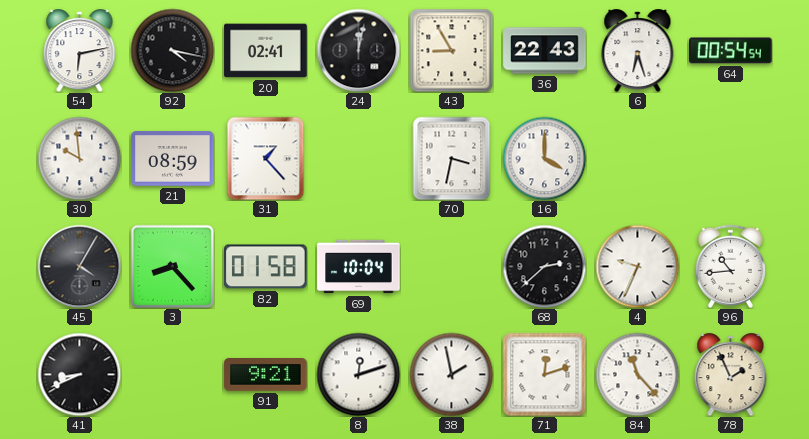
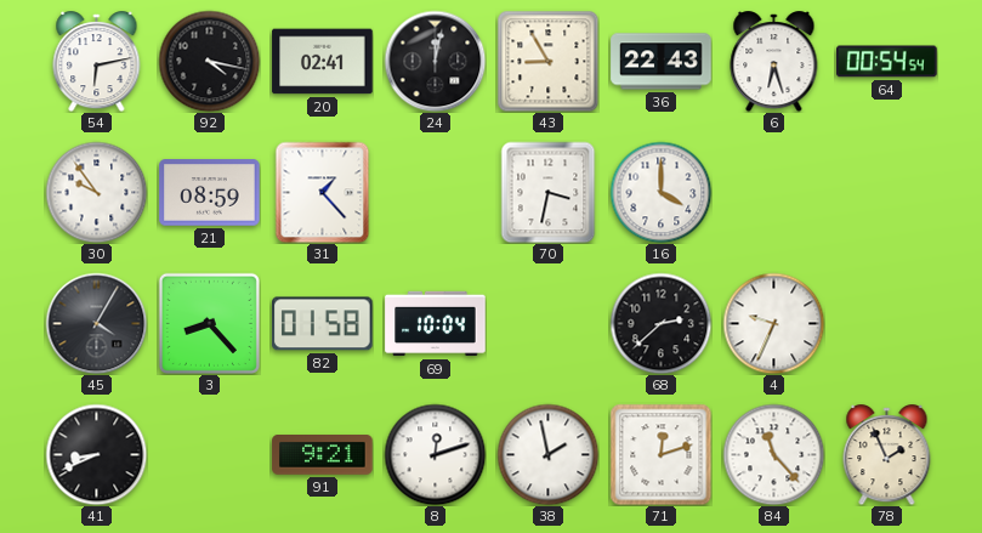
30: 9:59 -> 9:54
96: 10:44 -> none
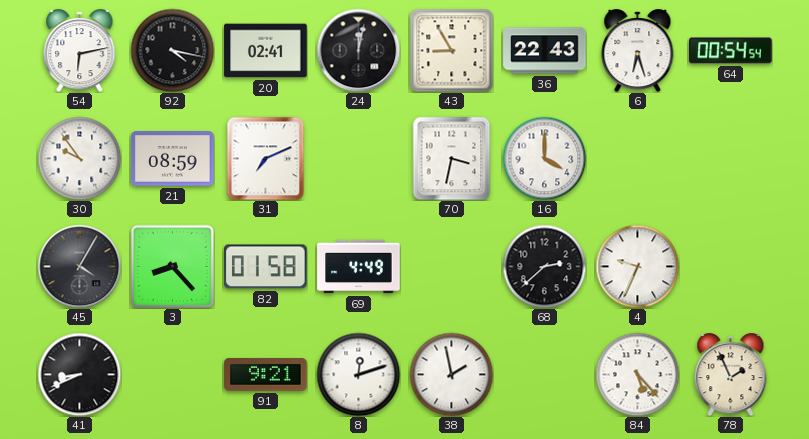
31: 1:23 -> 7:11
69: 10:04 -> 4:49
71: 12:12 -> none
84: 11:23 -> 5:23
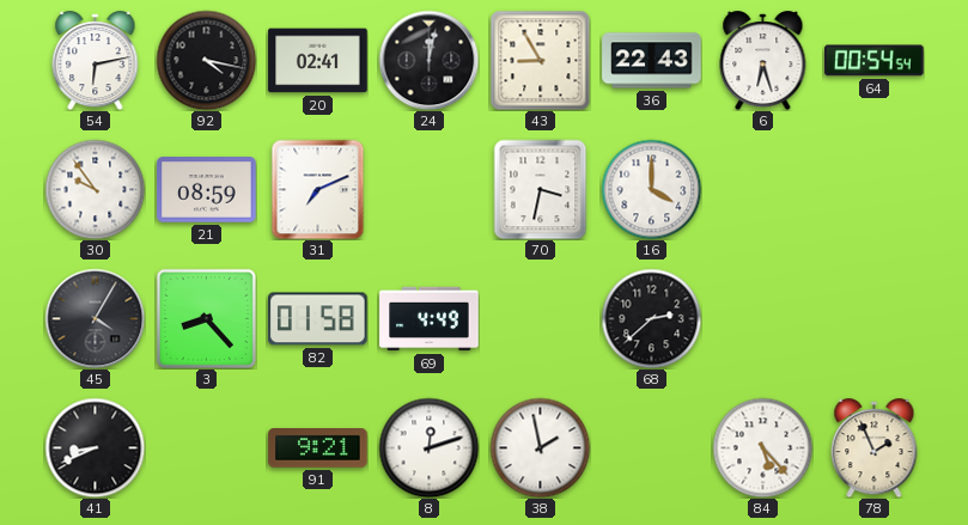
4: 9:34 -> none
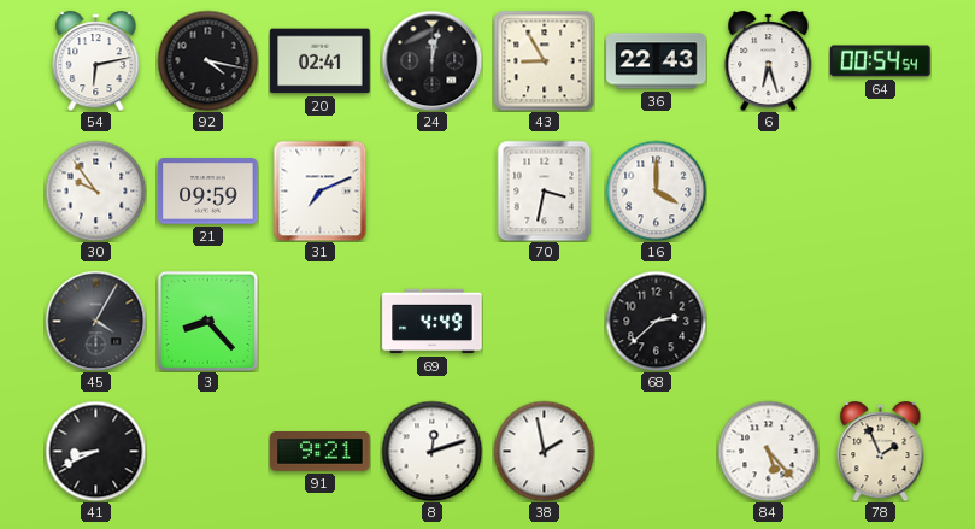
21: 08:59 -> 09:59
82: 01:58 -> none
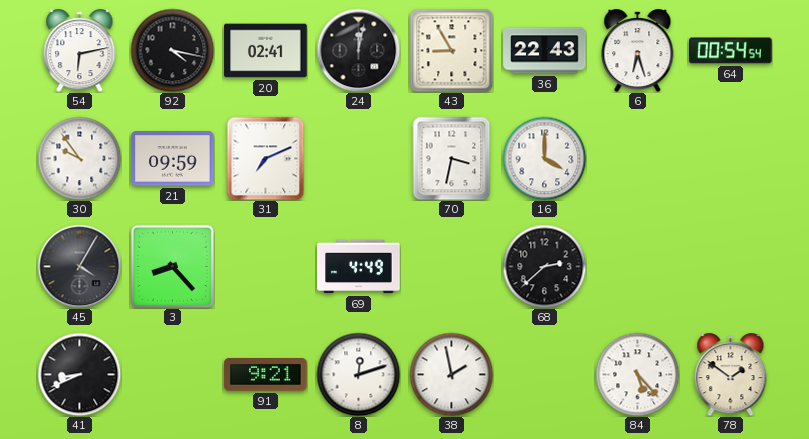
78: 1:56 -> 1:51
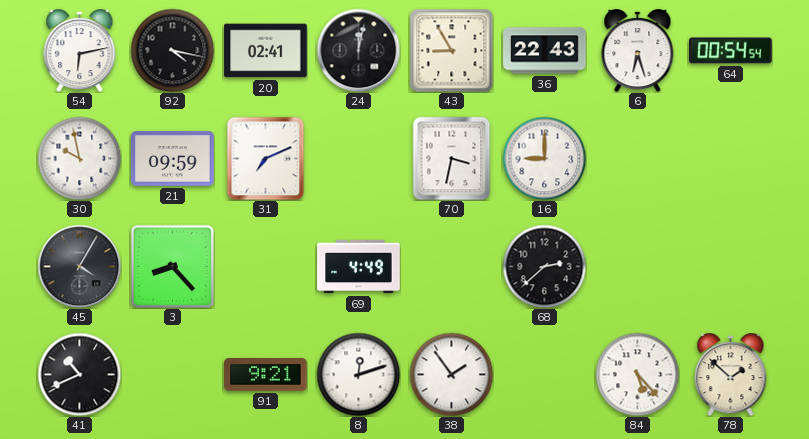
30: 9:54 -> 9:58
16: 4:00 -> 9:00
41: 8:41 -> 10:41
38: 1:58 -> 1:54
78: 1:51 -> 1:52
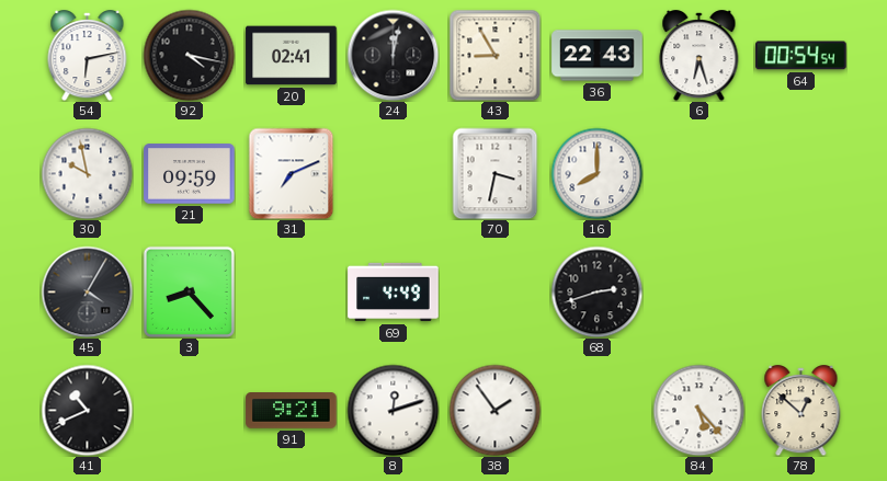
16: 9:00 -> 8:00
68: 2:38 -> 2:42
78: 1:52 -> 12:52
